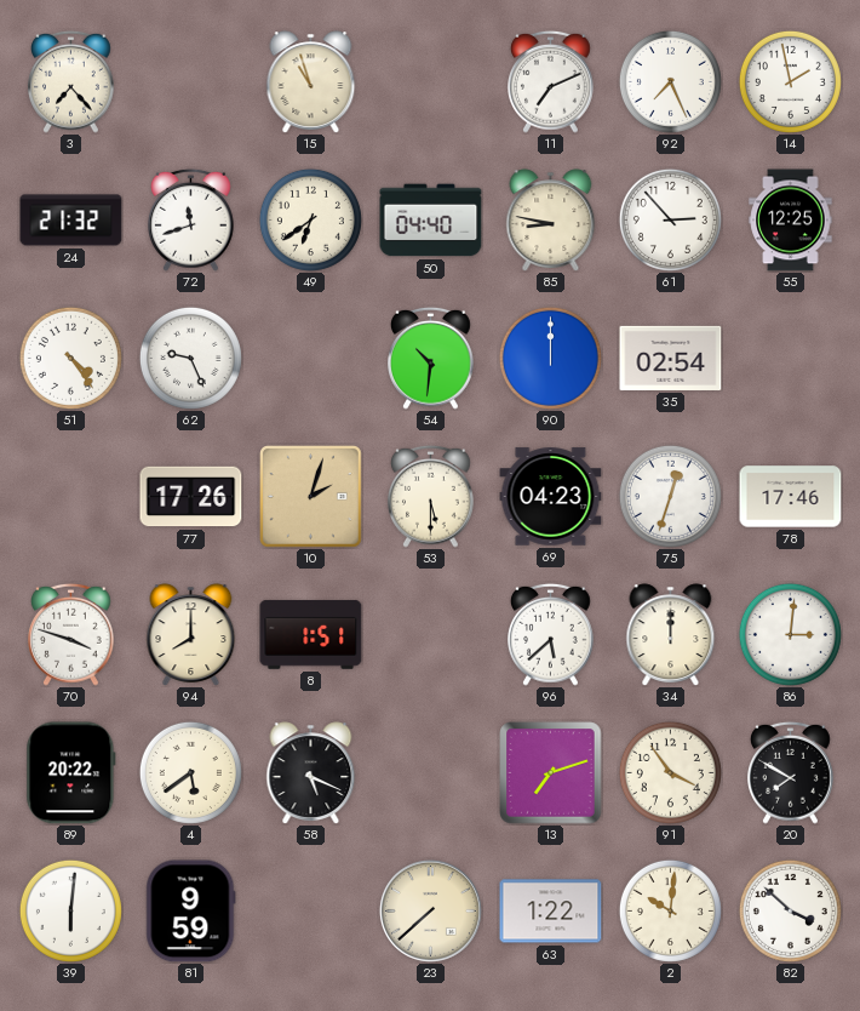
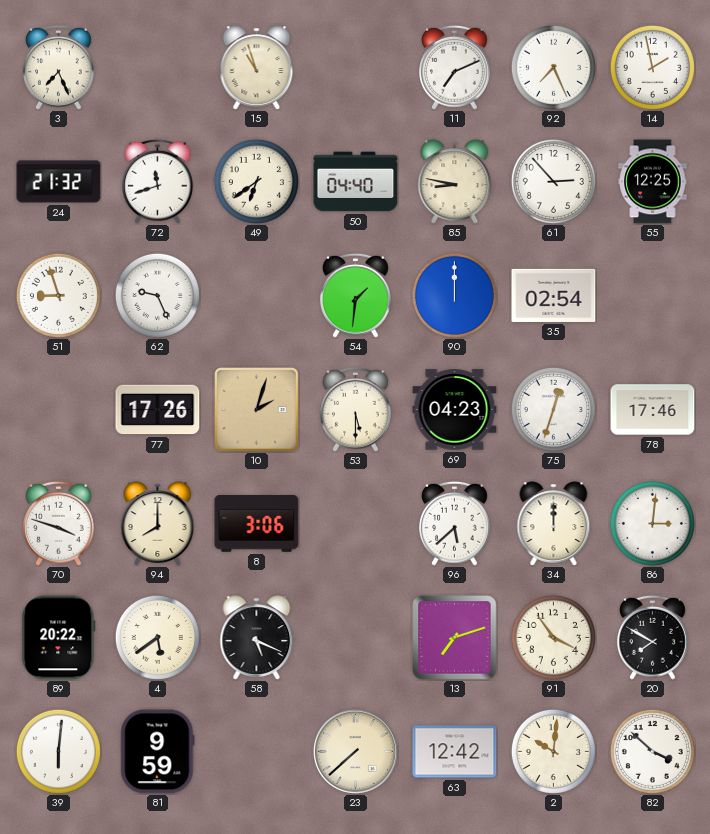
3: 7:23 -> 7:26
51: 4:24 -> 8:57
54: 10:31 -> 1:31
8: 1:51 -> 3:06
63: 1:22 -> 12:42
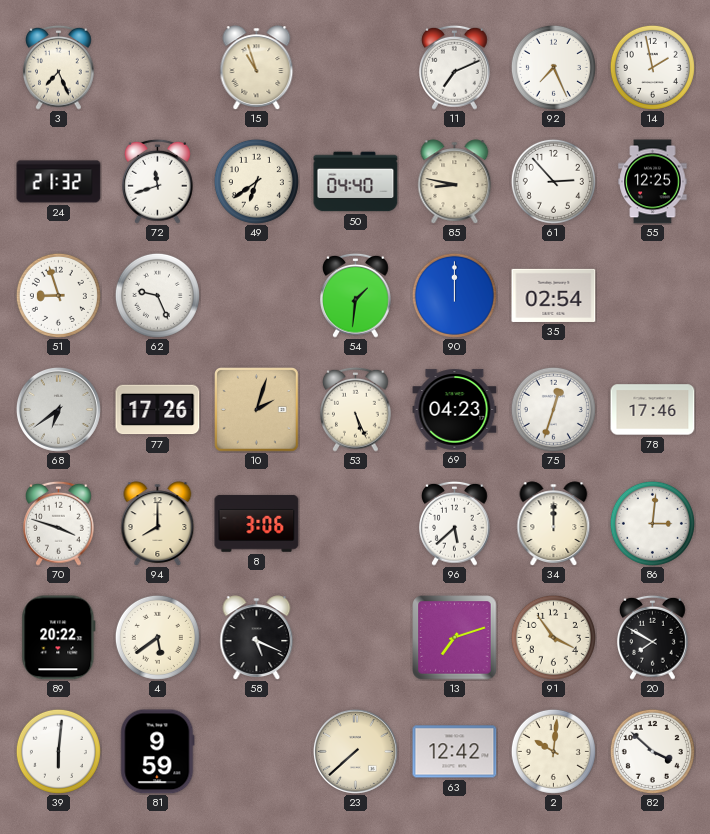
68: none -> 6:39
53: 5:30 -> 5:26
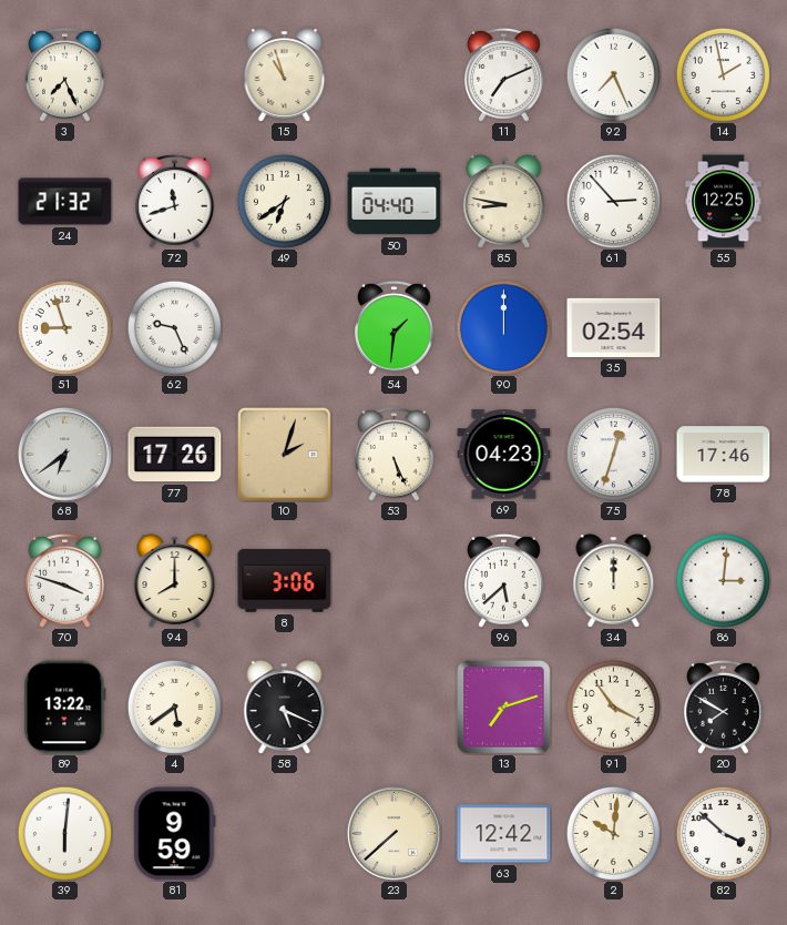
89: 20:22 -> 13:22
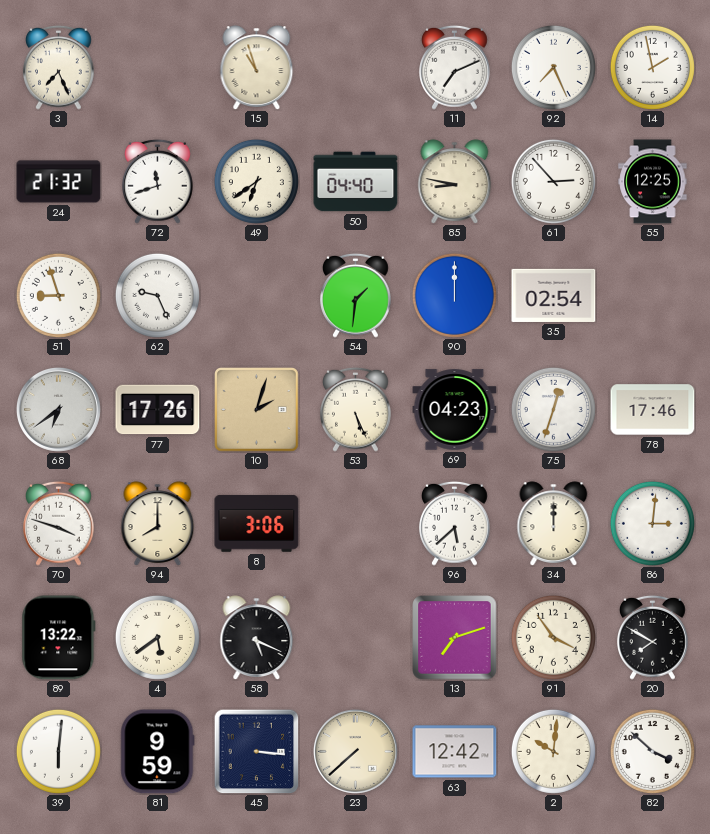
45: none -> 3:16
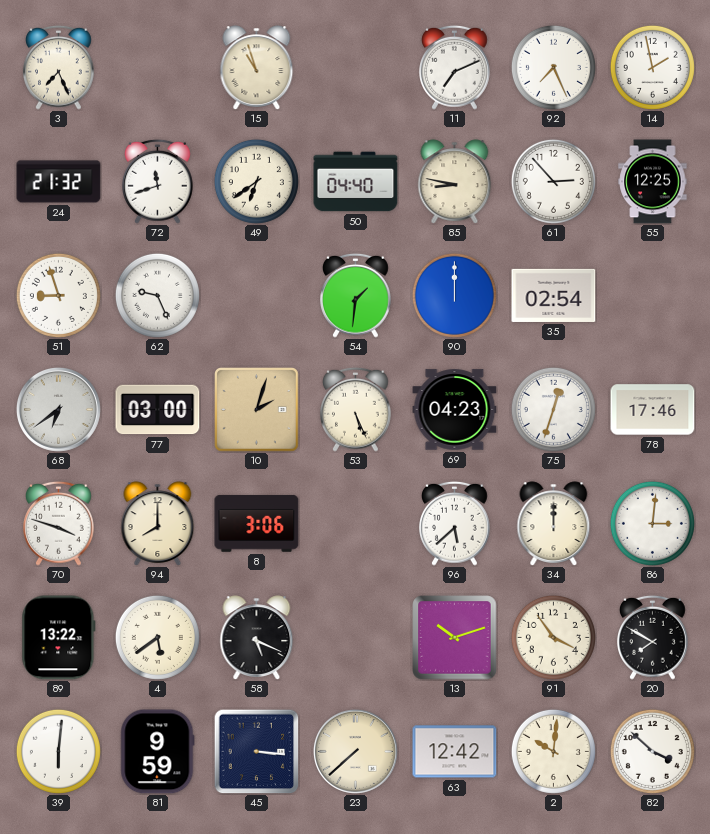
77: 17:26 -> 03:00
13: 7:12 -> 10:12
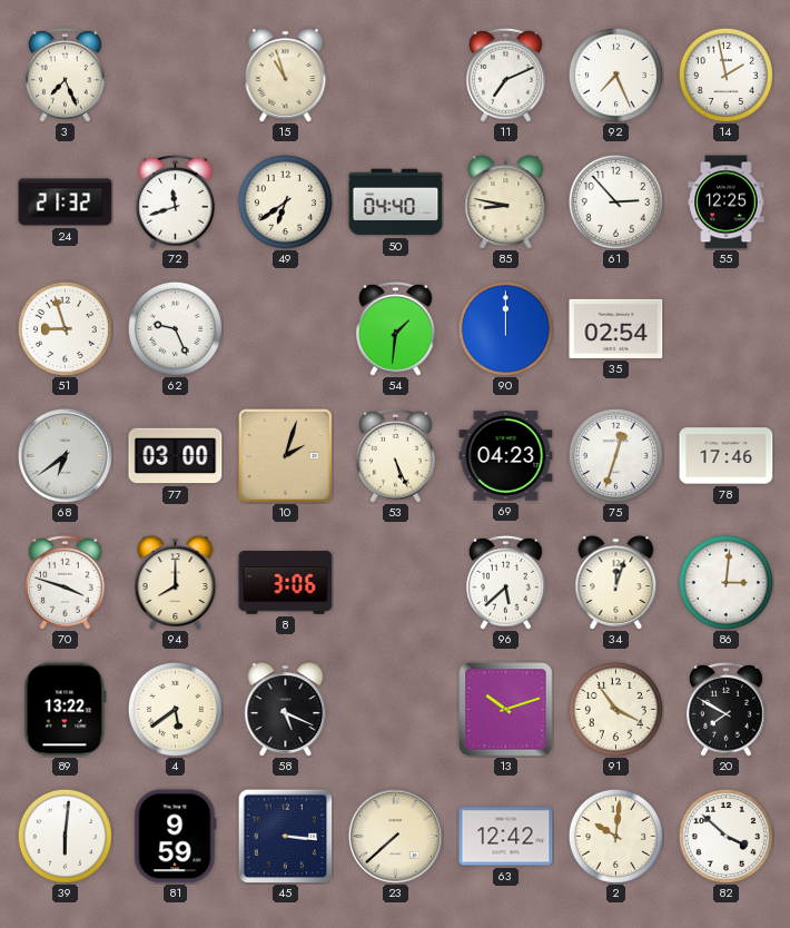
34: 12:00 -> 12:03
